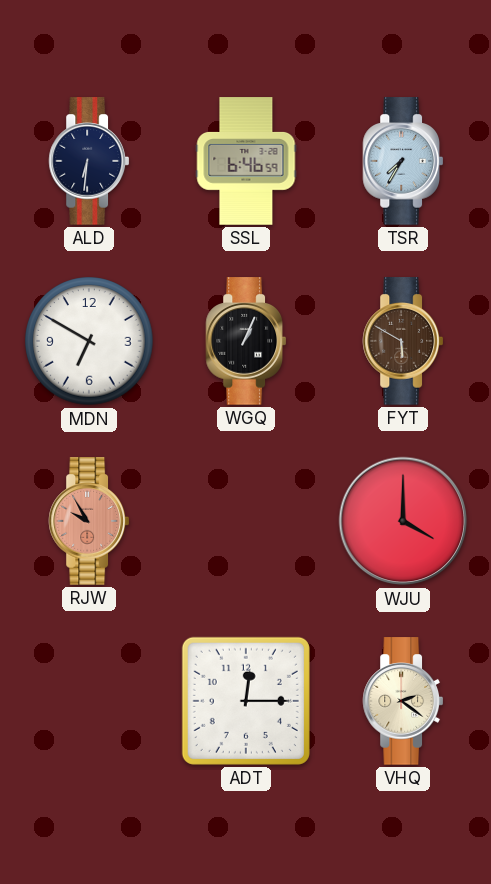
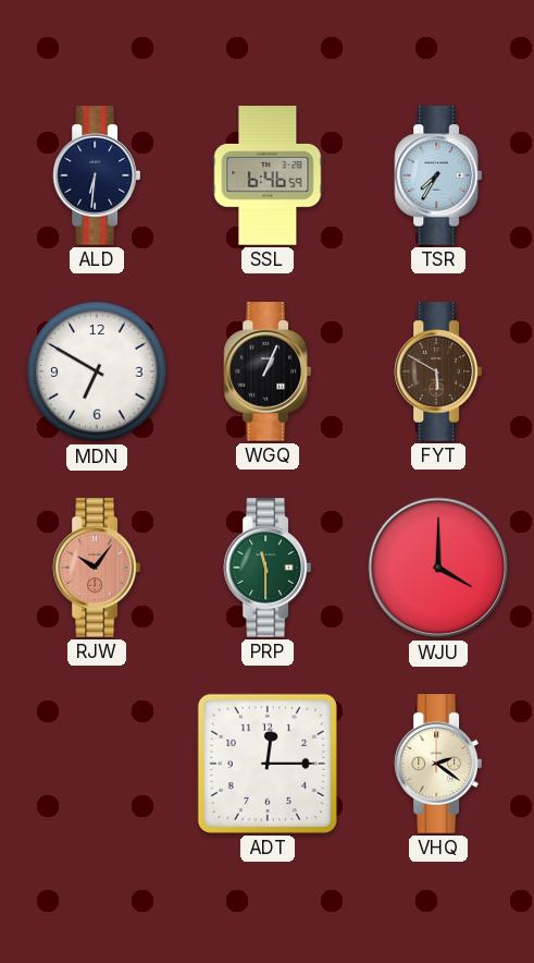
RJW: 9:55 -> 10:06
PRP: none -> 11:30
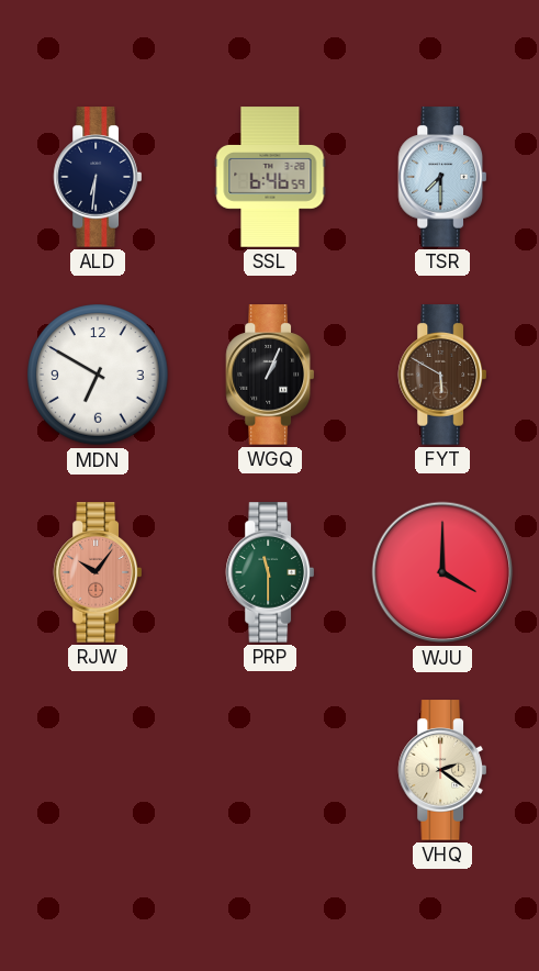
TSR: 7:35 -> 7:30
ADT: 12:15 -> none
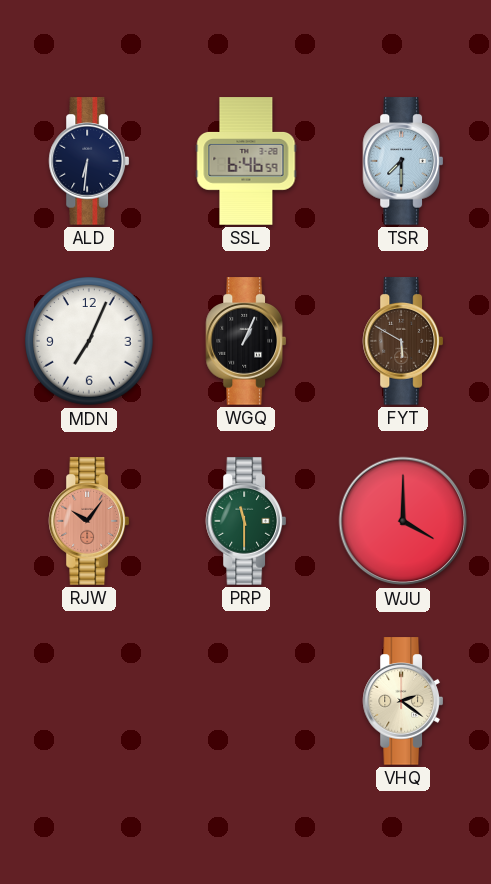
MDN: 6:50 -> 7:04
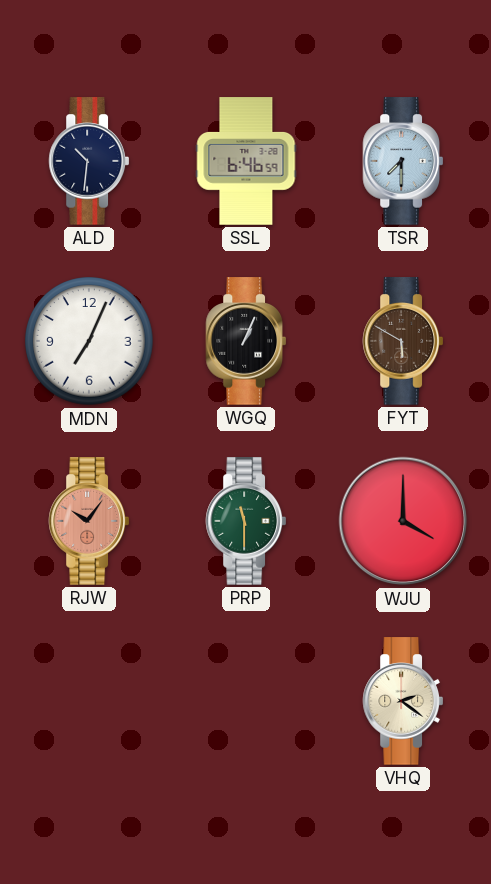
ALD: 6:31 -> 10:31
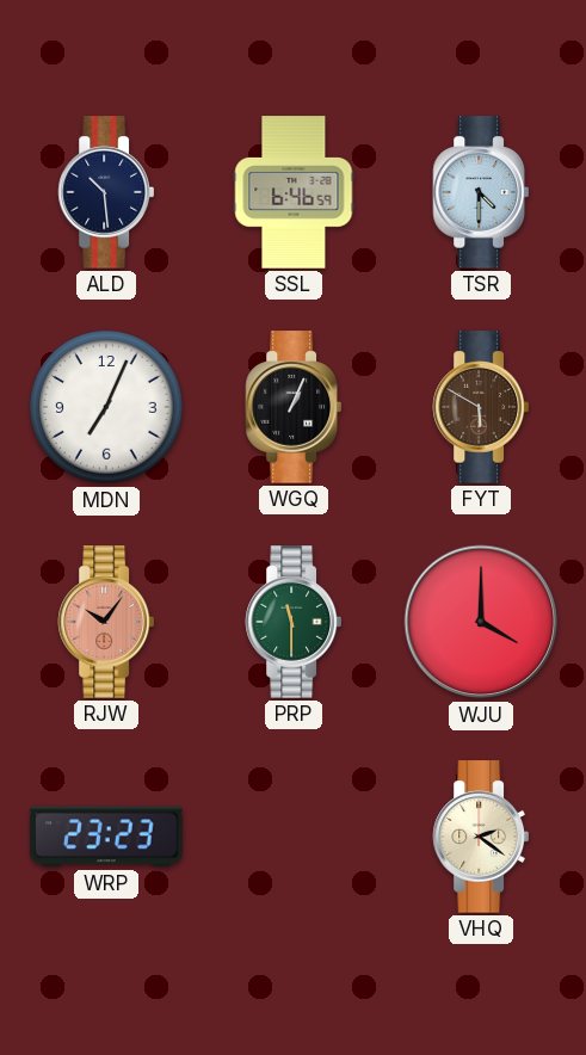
ALD: 10:31 -> 10:29
TSR: 7:30 -> 4:30
WRP: none -> 23:23
